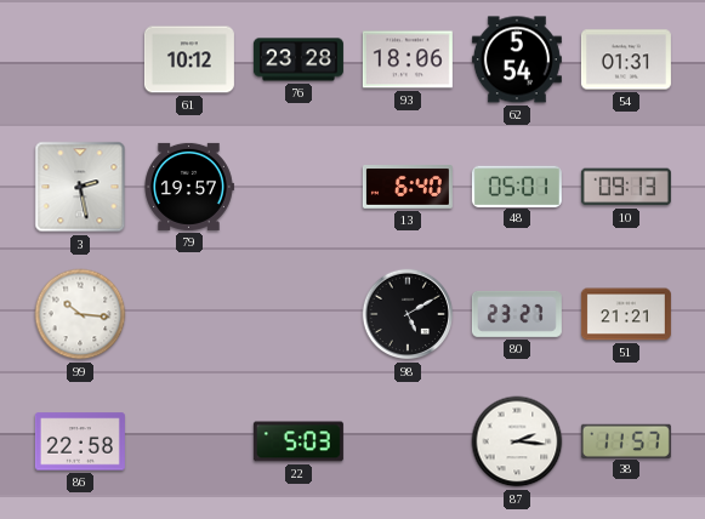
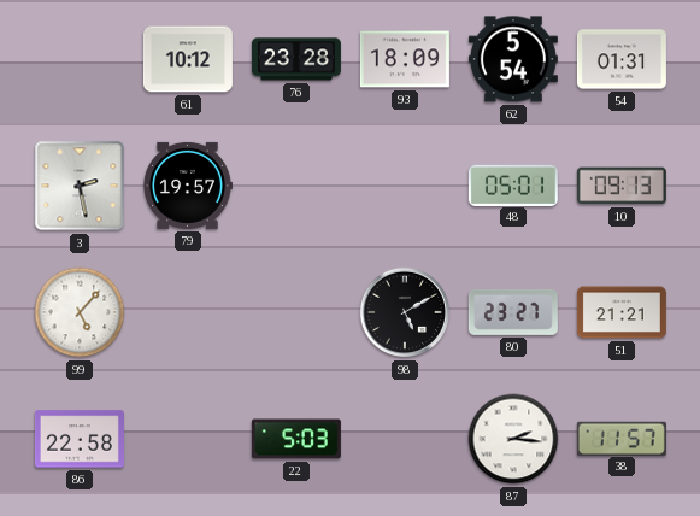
93: 18:06 -> 18:09
13: 6:40 -> none
99: 10:16 -> 5:07
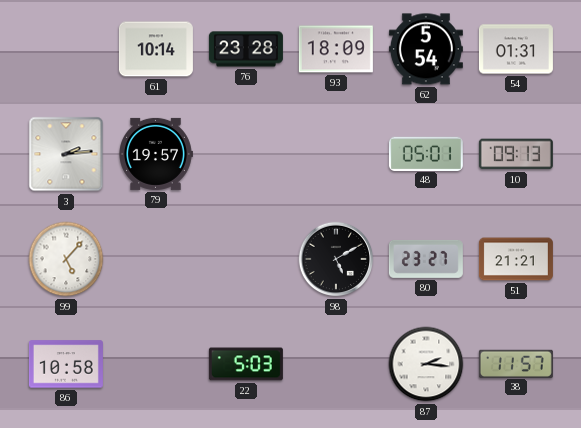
61: 10:12 -> 10:14
3: 2:28 -> 2:14
86: 22:58 -> 10:58
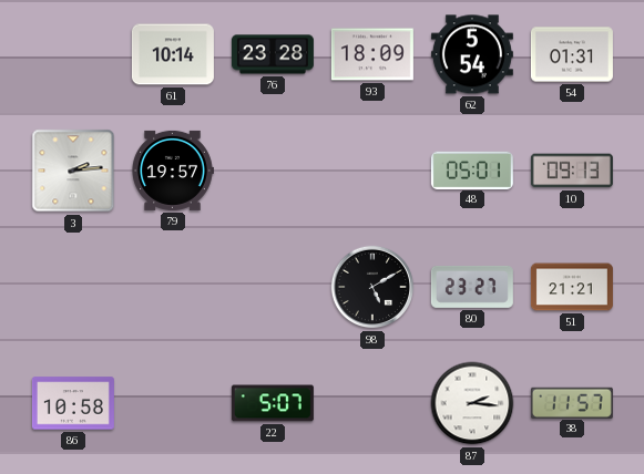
99: 5:07 -> none
22: 5:03 -> 5:07
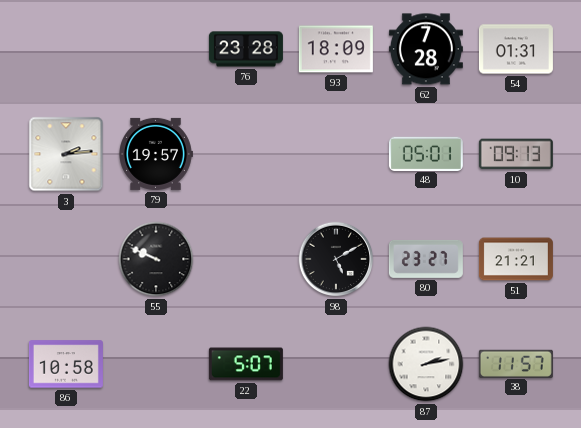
61: 10:14 -> none
62: 5:54 -> 7:28
55: none -> 9:49
87: 2:16 -> 2:13
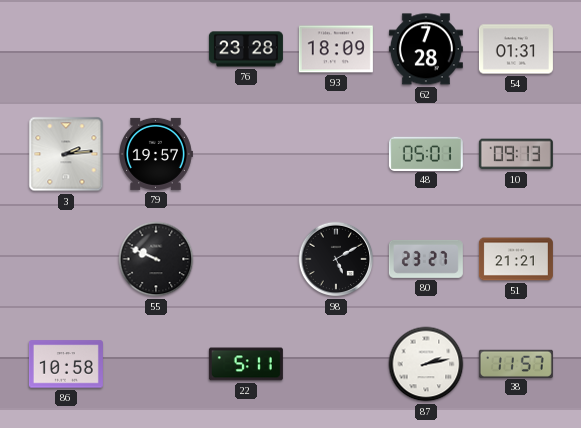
22: 5:07 -> 5:11
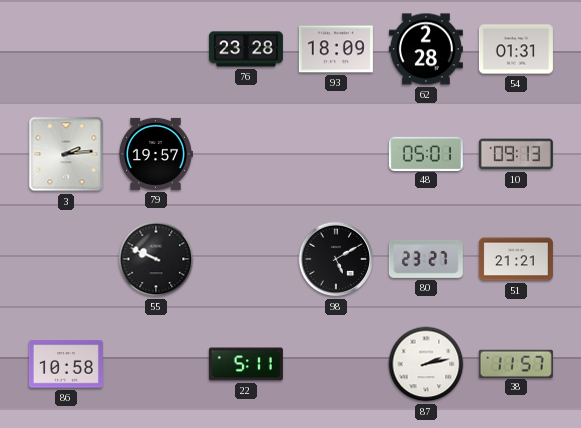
62: 7:28 -> 2:28
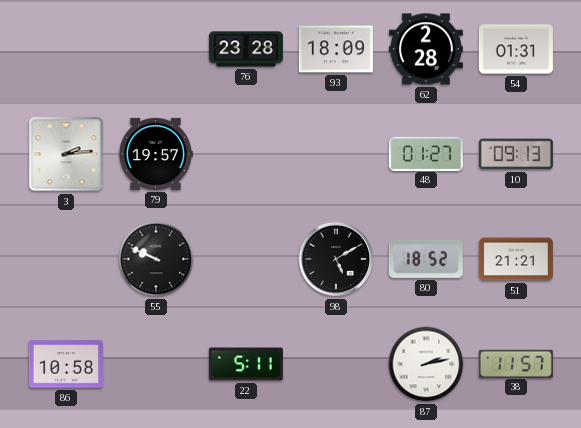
48: 05:01 -> 01:27
80: 23:27 -> 18:52
